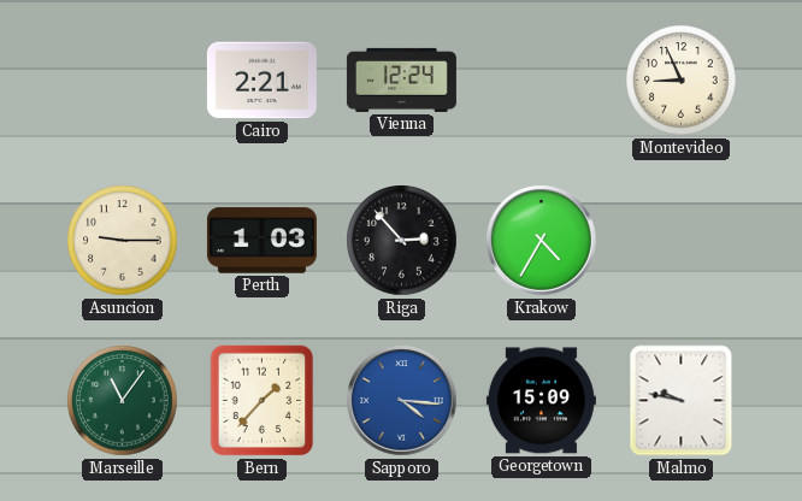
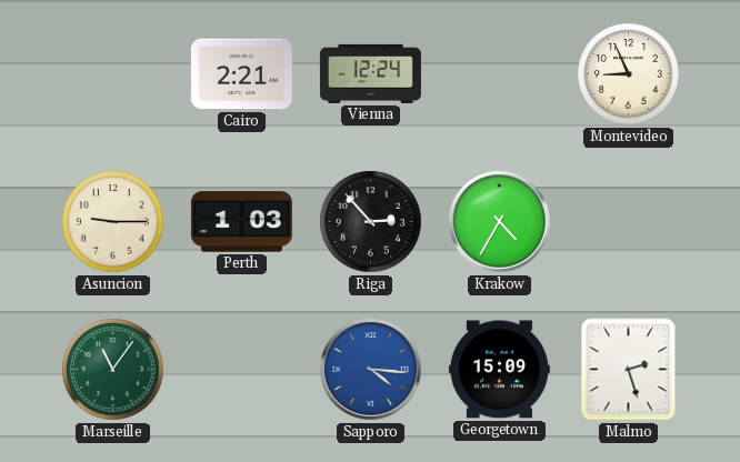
Bern: 1:37 -> none
Malmo: 9:47 -> 2:27
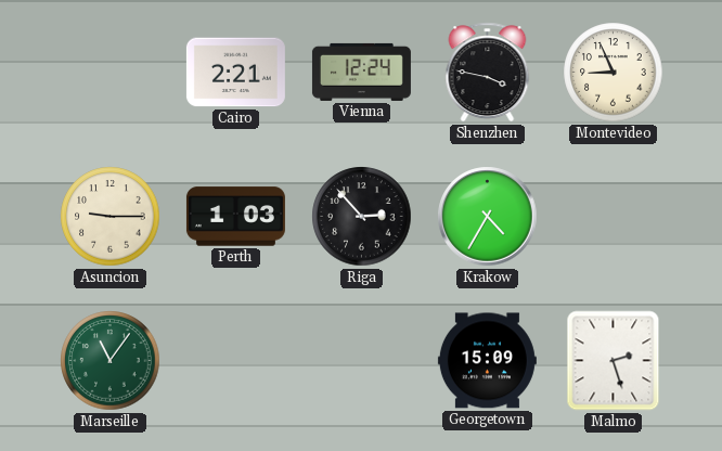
Shenzhen: none -> 3:47
Sapporo: 4:16 -> none
